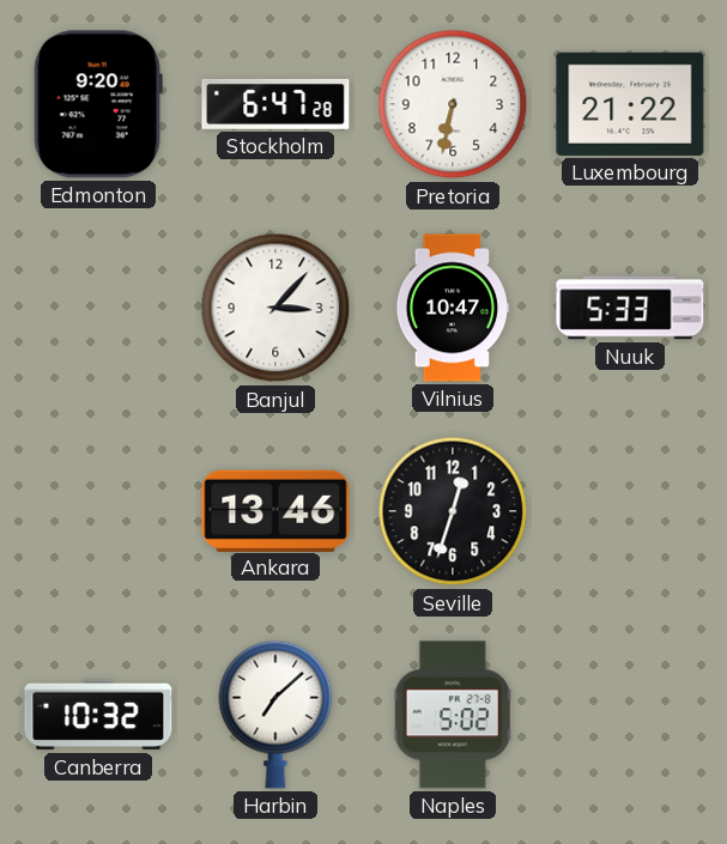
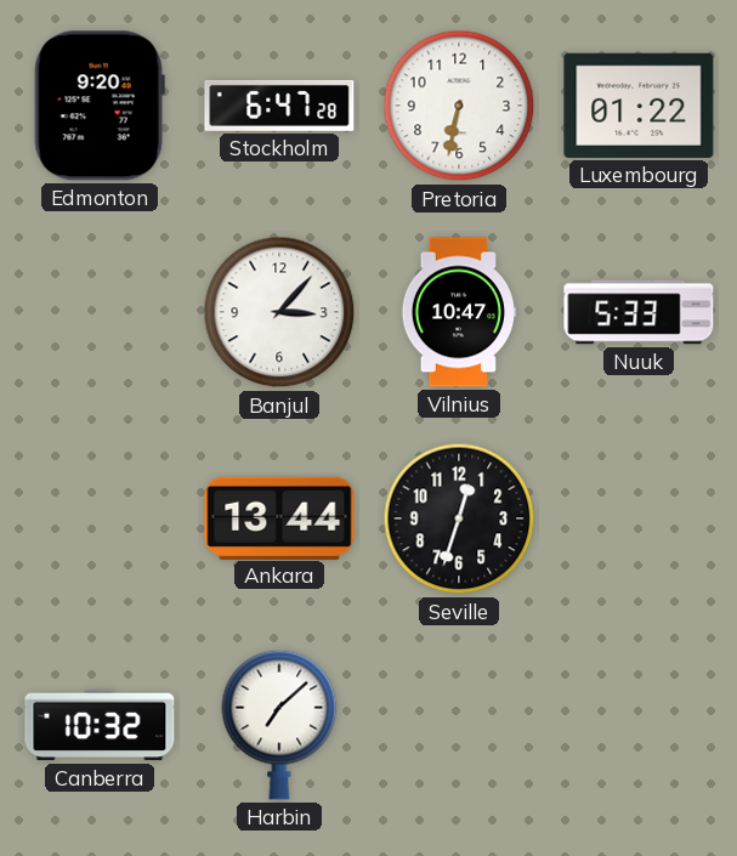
Luxembourg: 21:22 -> 01:22
Ankara: 13:46 -> 13:44
Naples: 5:02 -> none
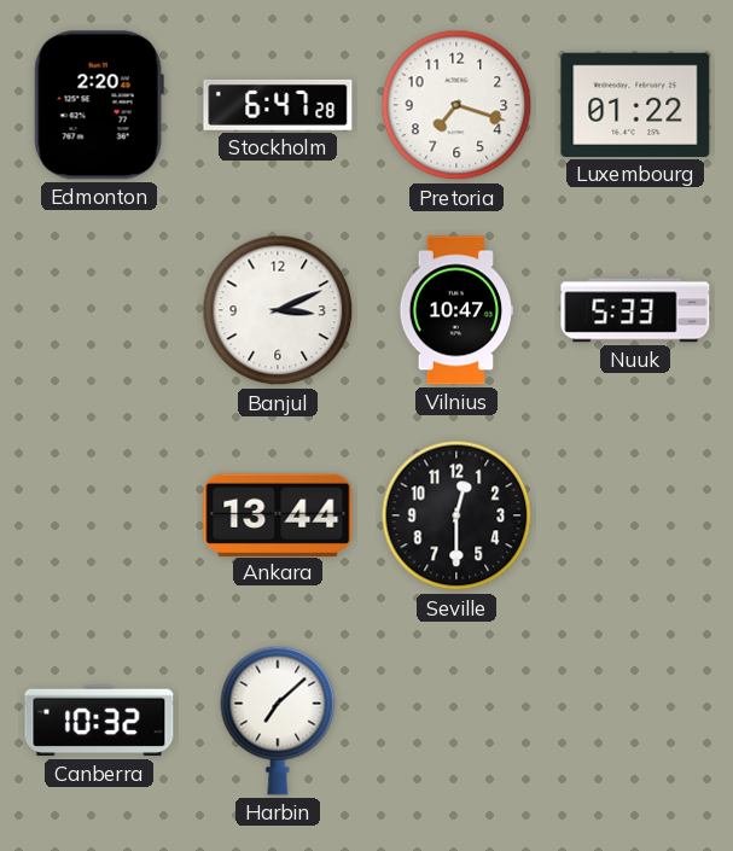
Edmonton: 9:20 -> 2:20
Pretoria: 6:32 -> 7:18
Banjul: 3:07 -> 3:11
Seville: 12:33 -> 12:30
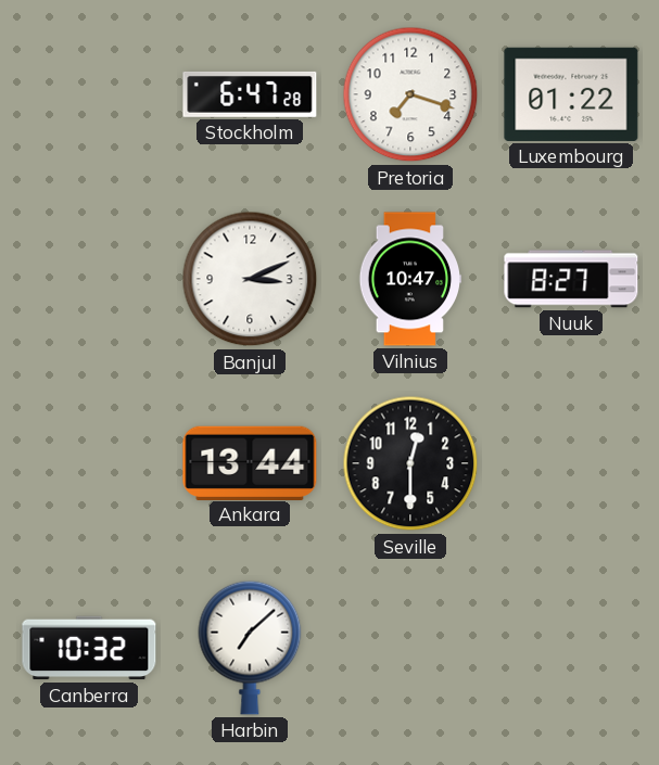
Edmonton: 2:20 -> none
Nuuk: 5:33 -> 8:27
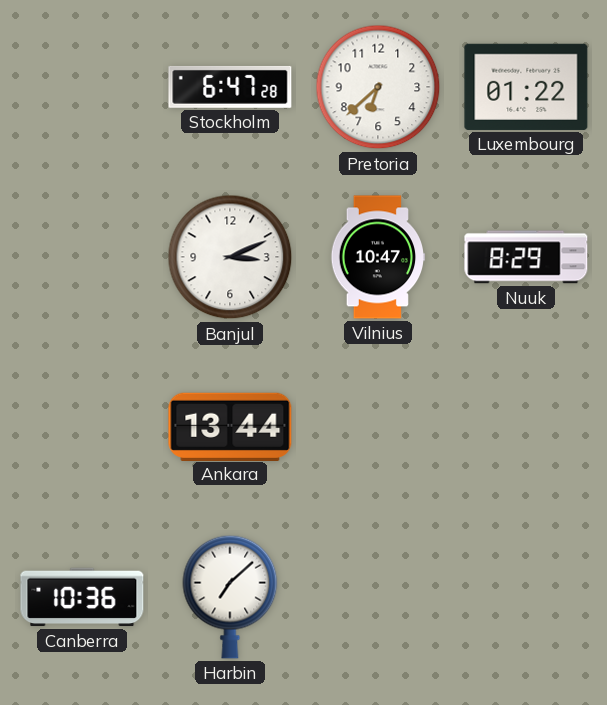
Pretoria: 7:18 -> 6:38
Nuuk: 8:27 -> 8:29
Seville: 12:30 -> none
Canberra: 10:32 -> 10:36
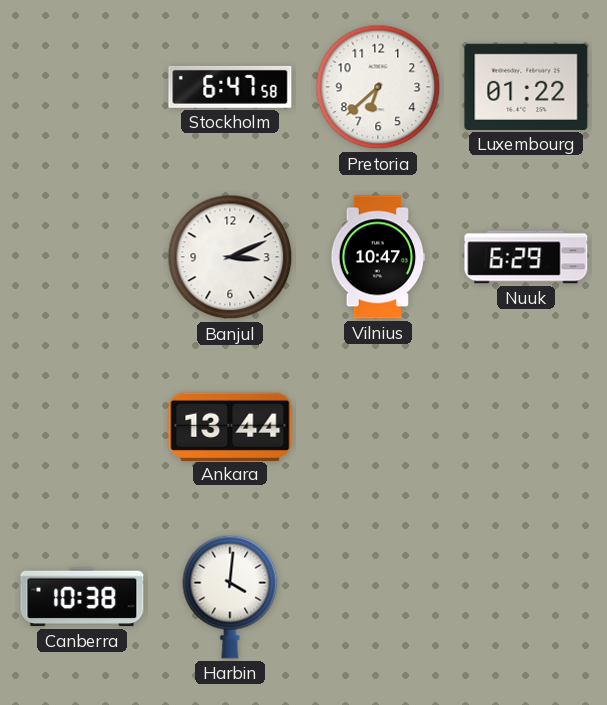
Stockholm: 6:47:28 -> 6:47:58
Nuuk: 8:29 -> 6:29
Canberra: 10:36 -> 10:38
Harbin: 7:08 -> 4:01
